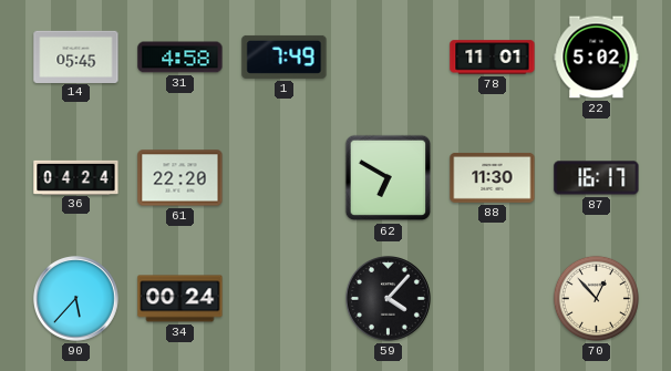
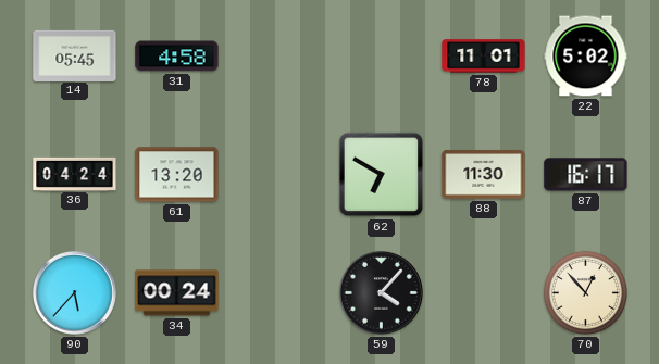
1: 7:49 -> none
61: 22:20 -> 13:20
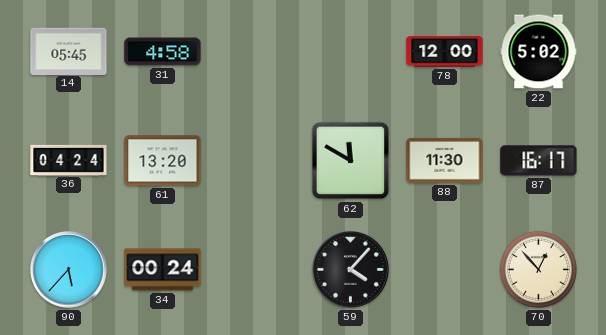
78: 11:01 -> 12:00
62: 6:50 -> 11:50
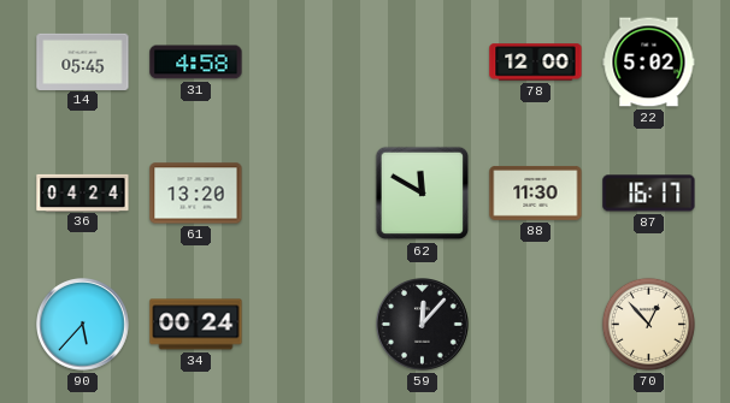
59: 4:07 -> 12:07
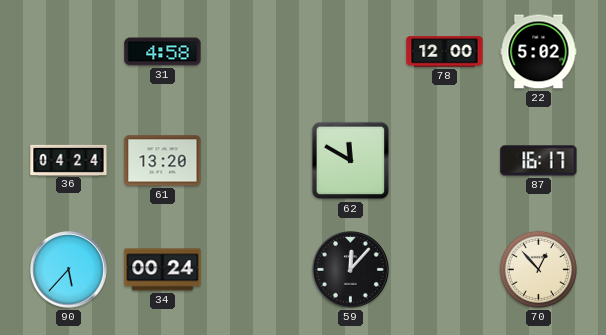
14: 05:45 -> none
88: 11:30 -> none
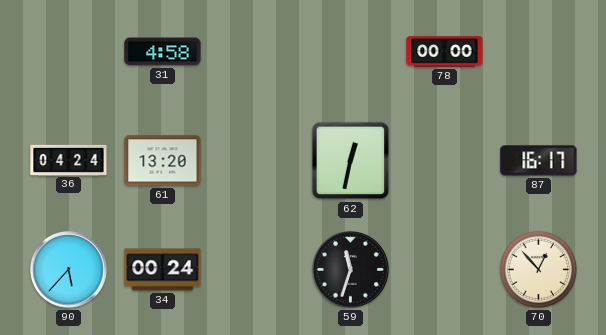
78: 12:00 -> 00:00
22: 5:02 -> none
62: 11:50 -> 12:32
59: 12:07 -> 11:33
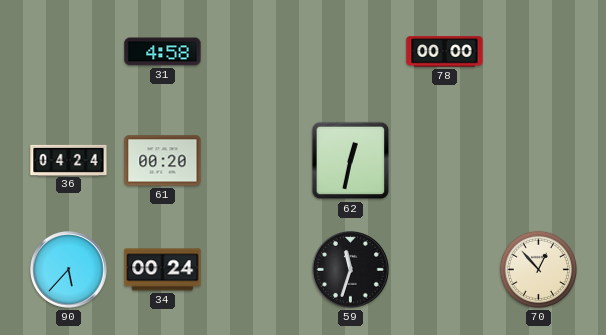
61: 13:20 -> 00:20
87: 16:17 -> none
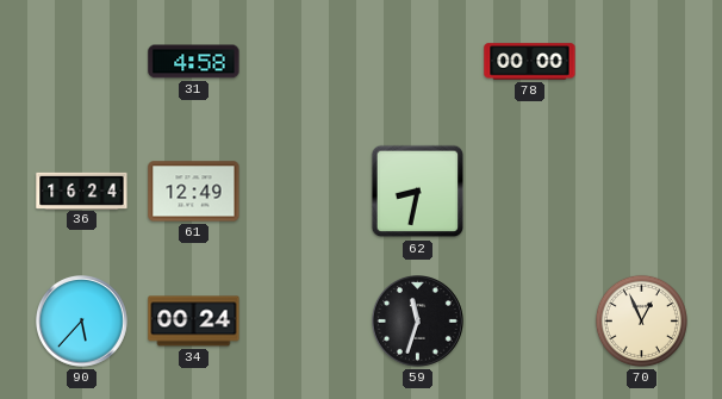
36: 04:24 -> 16:24
61: 00:20 -> 12:49
62: 12:32 -> 8:32
70: 12:53 -> 12:56
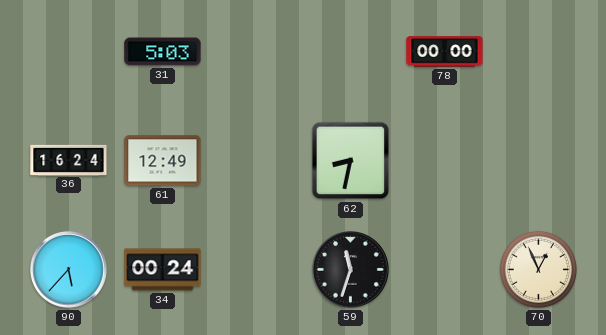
31: 4:58 -> 5:03
